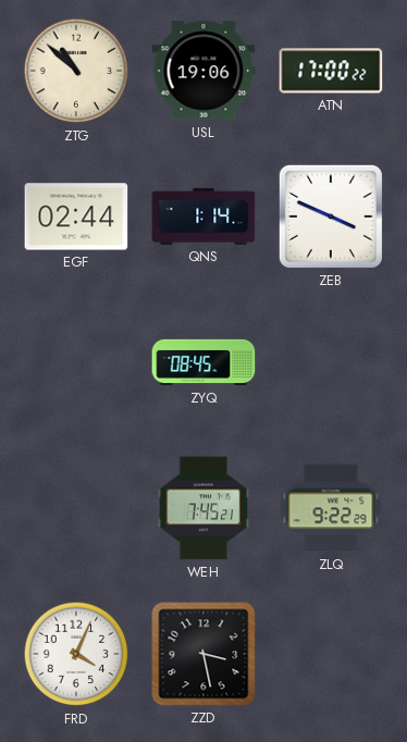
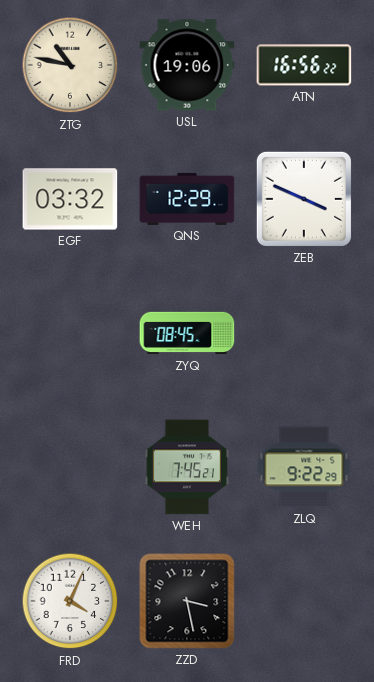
ZTG: 10:52 -> 10:47
ATN: 17:00 -> 16:56
EGF: 02:44 -> 03:32
QNS: 1:14 -> 12:29
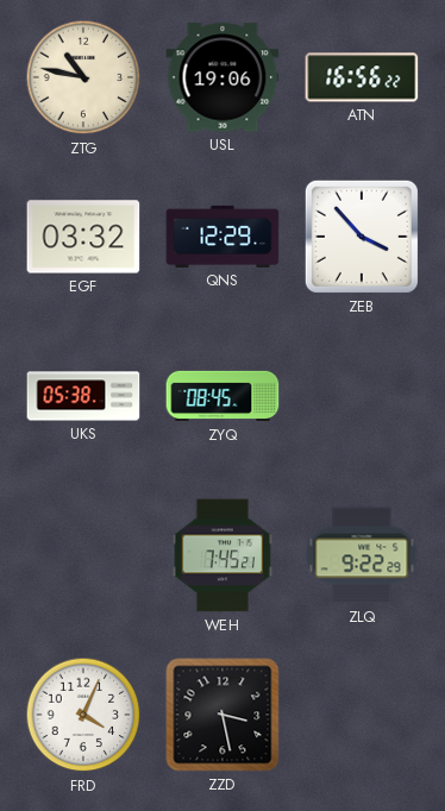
ZEB: 3:49 -> 3:53
UKS: none -> 05:38
